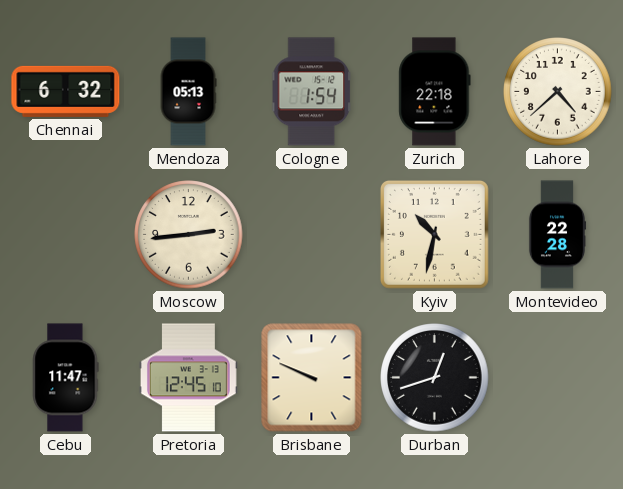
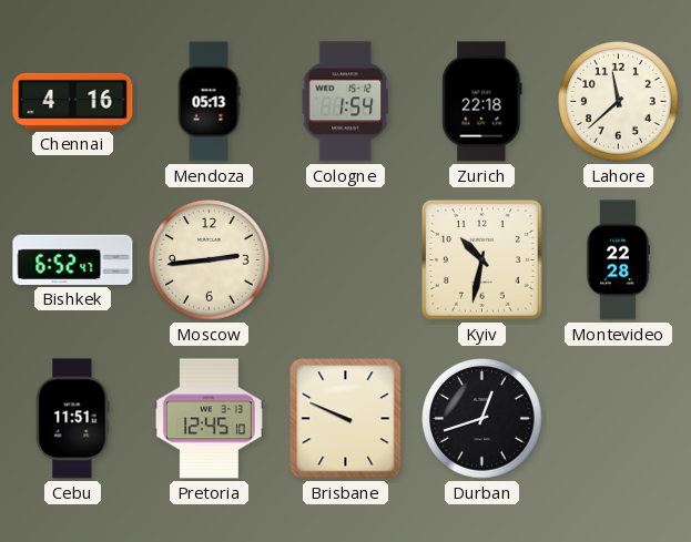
Chennai: 6:32 -> 4:16
Lahore: 4:38 -> 11:38
Bishkek: none -> 6:52
Cebu: 11:47 -> 11:51
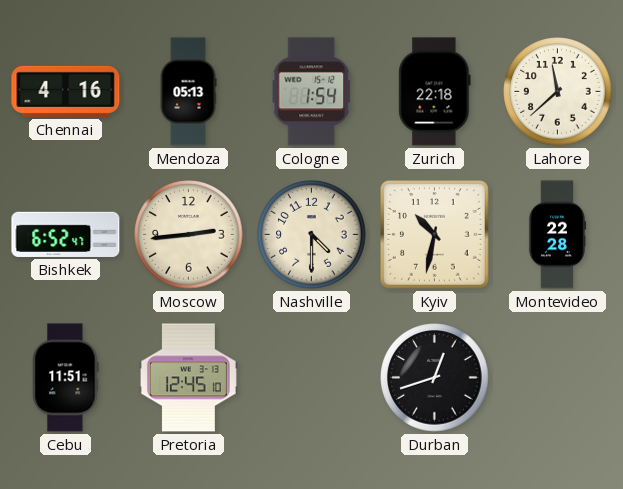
Nashville: none -> 4:30
Brisbane: 9:49 -> none
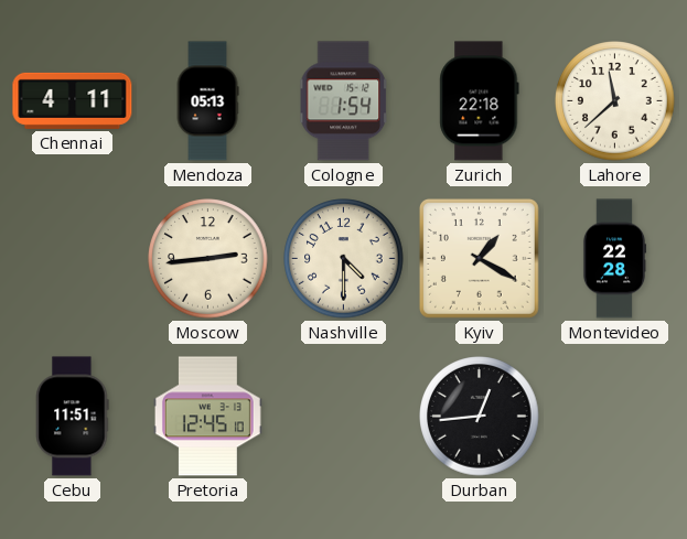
Chennai: 4:16 -> 4:11
Bishkek: 6:52 -> none
Kyiv: 10:32 -> 1:20
Durban: 12:42 -> 12:44
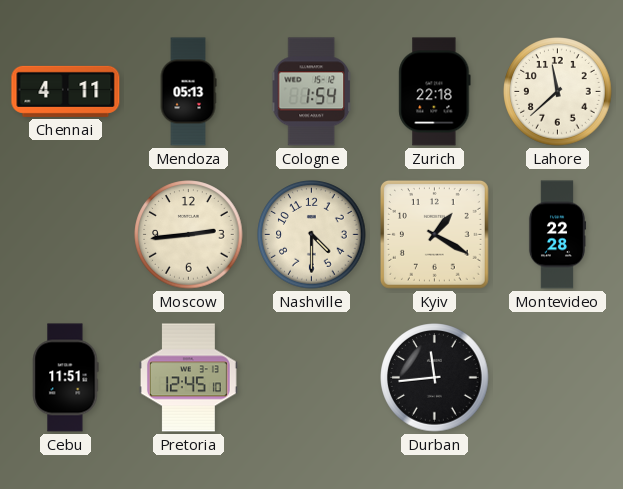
Durban: 12:44 -> 11:44
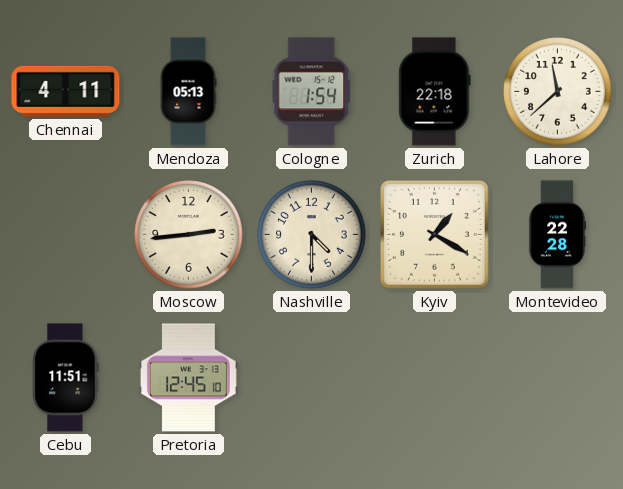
Durban: 11:44 -> none
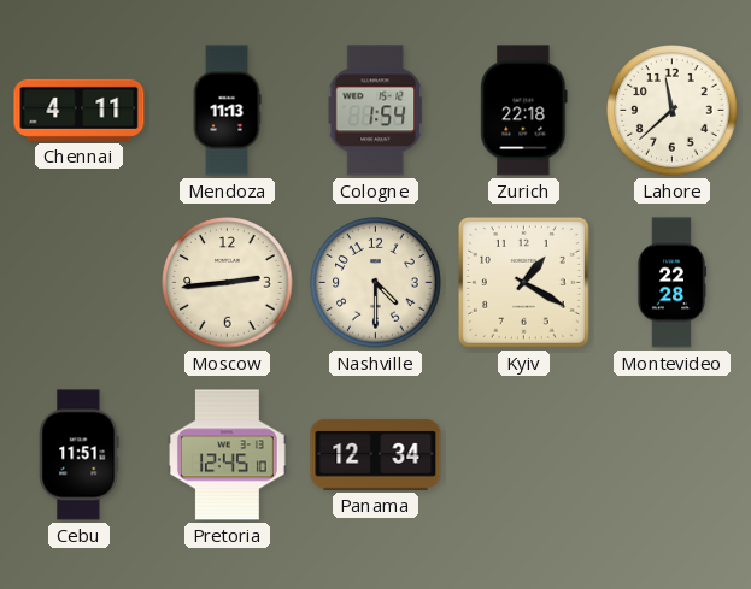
Mendoza: 05:13 -> 11:13
Panama: none -> 12:34
